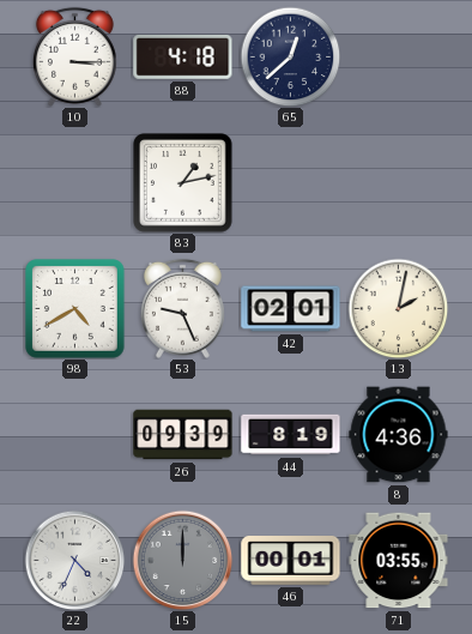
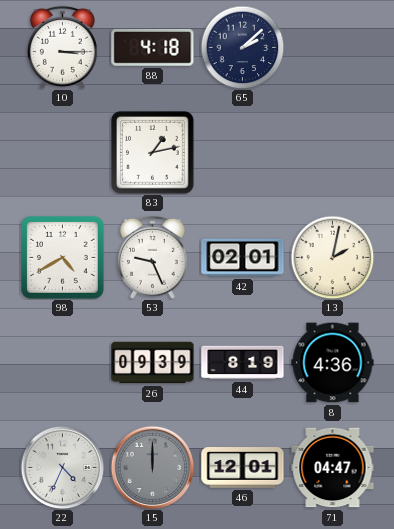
65: 12:38 -> 2:08
46: 00:01 -> 12:01
71: 03:55 -> 04:47
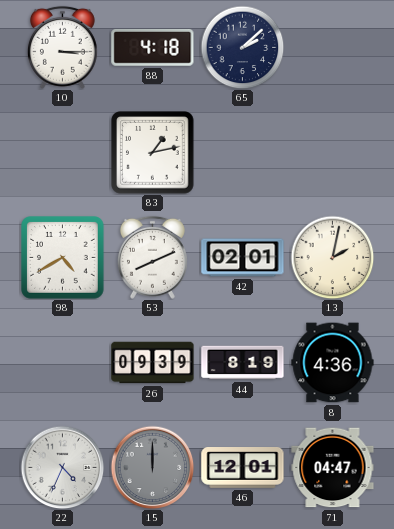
53: 9:26 -> 8:11
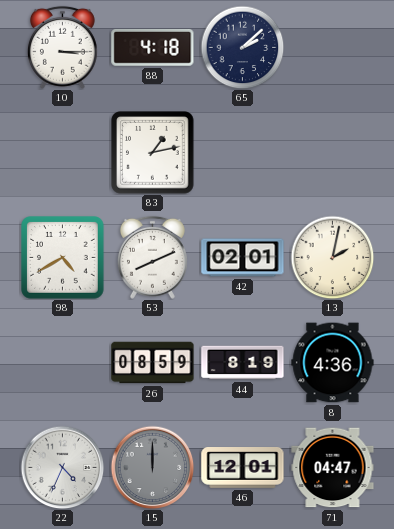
26: 09:39 -> 08:59
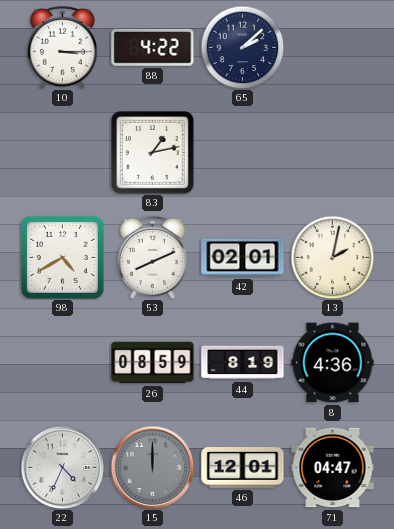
88: 4:18 -> 4:22
